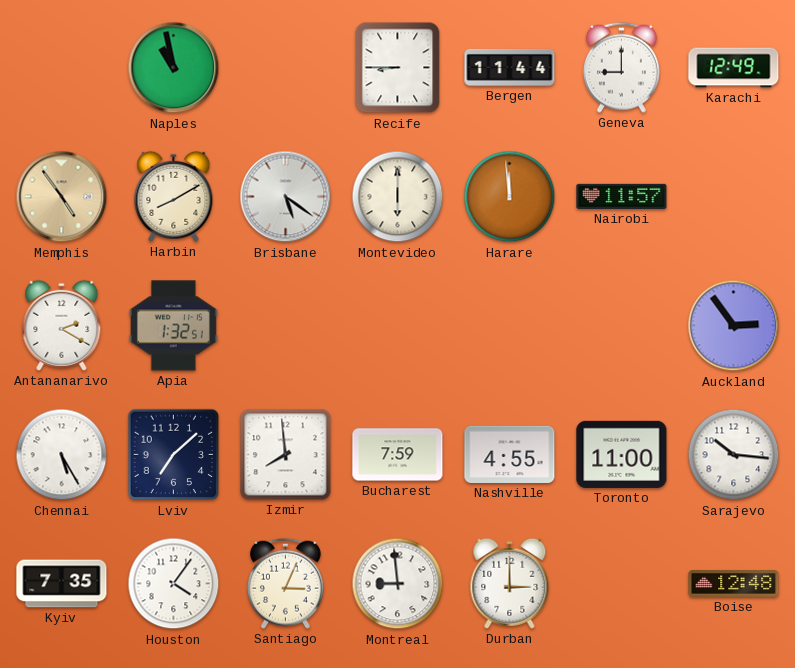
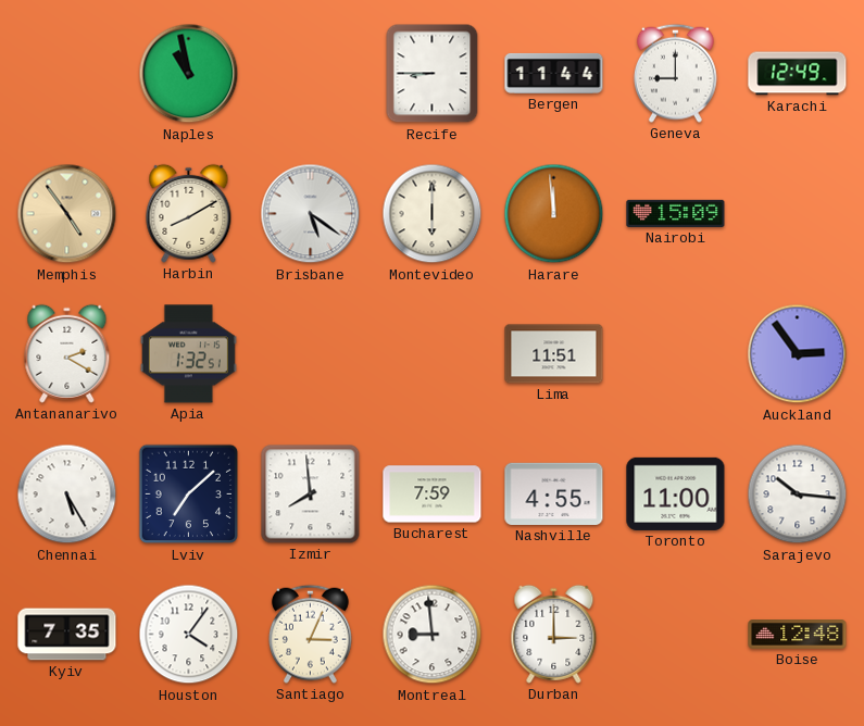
Nairobi: 11:57 -> 15:09
Lima: none -> 11:51
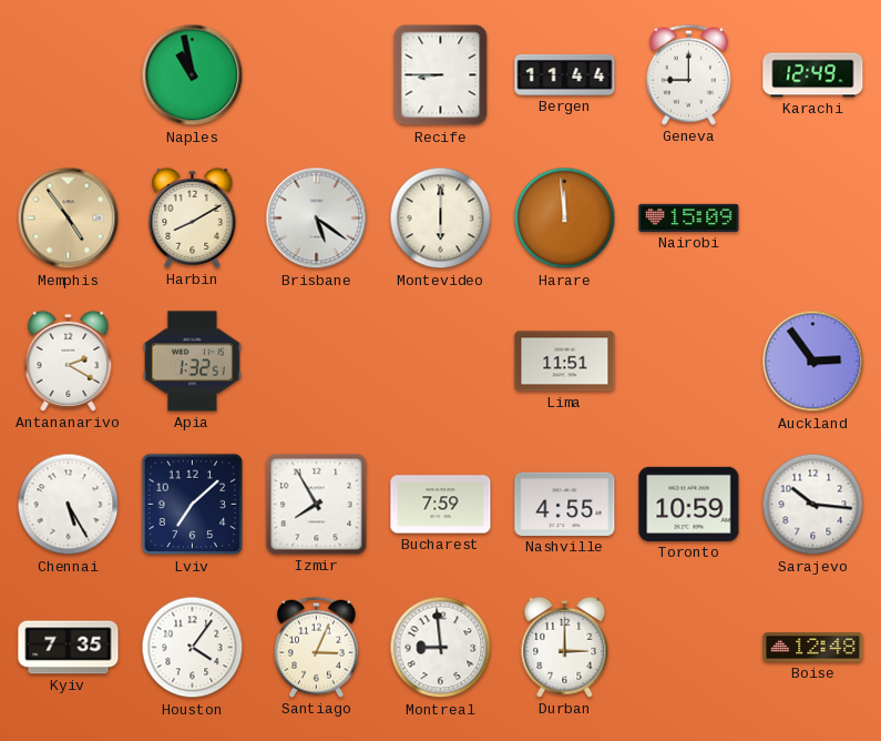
Izmir: 7:59 -> 7:55
Toronto: 11:00 -> 10:59
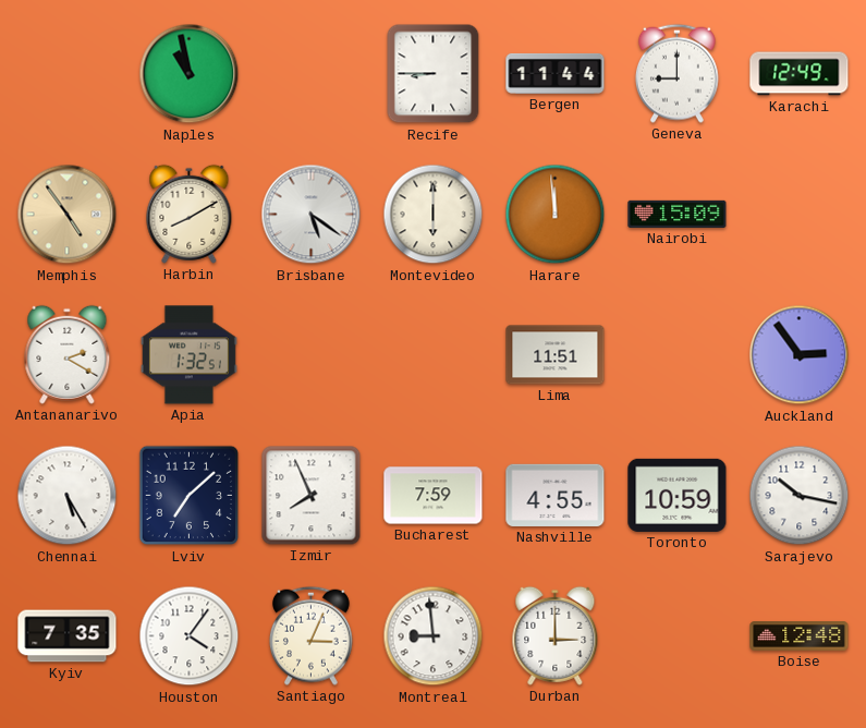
Izmir: 7:55 -> 7:56
Sarajevo: 10:16 -> 10:17
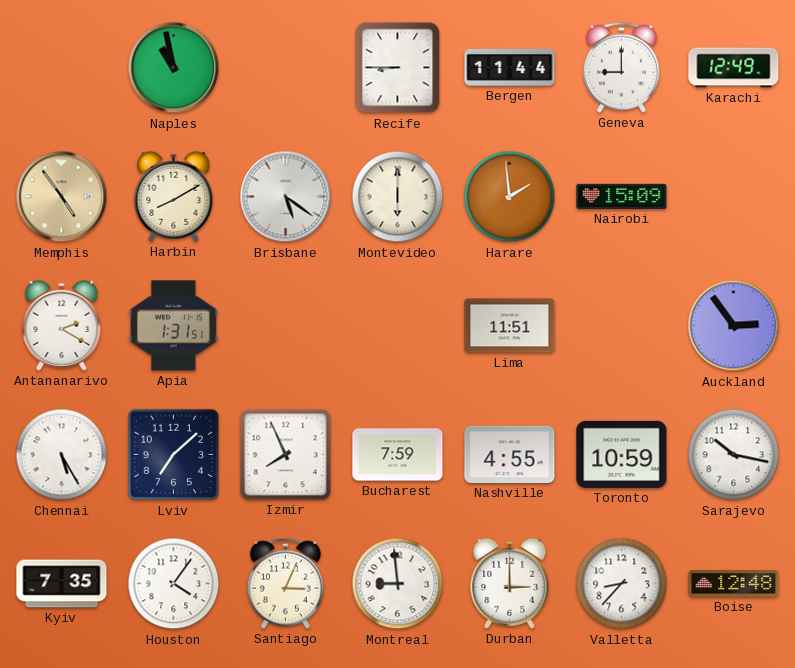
Harare: 11:59 -> 1:59
Apia: 1:32 -> 1:31
Valletta: none -> 8:37
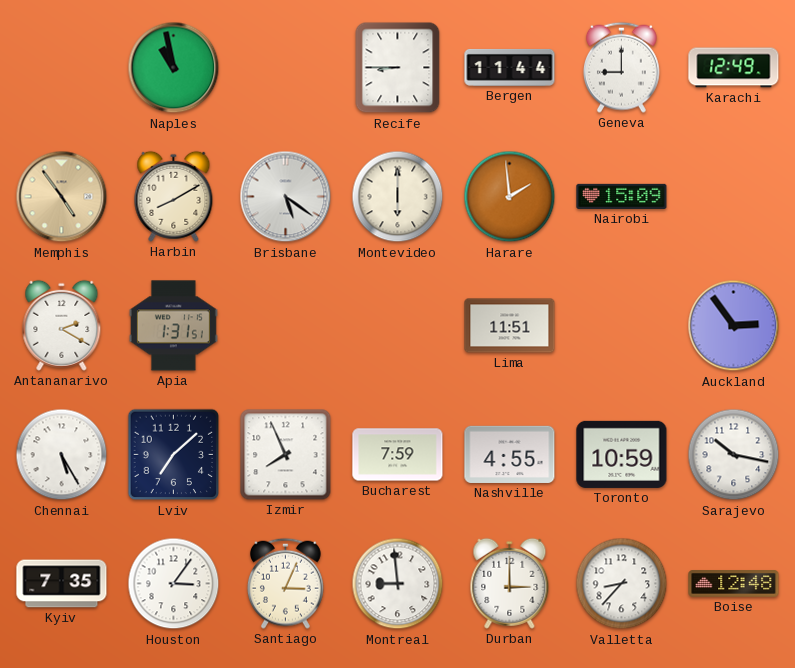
Houston: 4:06 -> 3:06
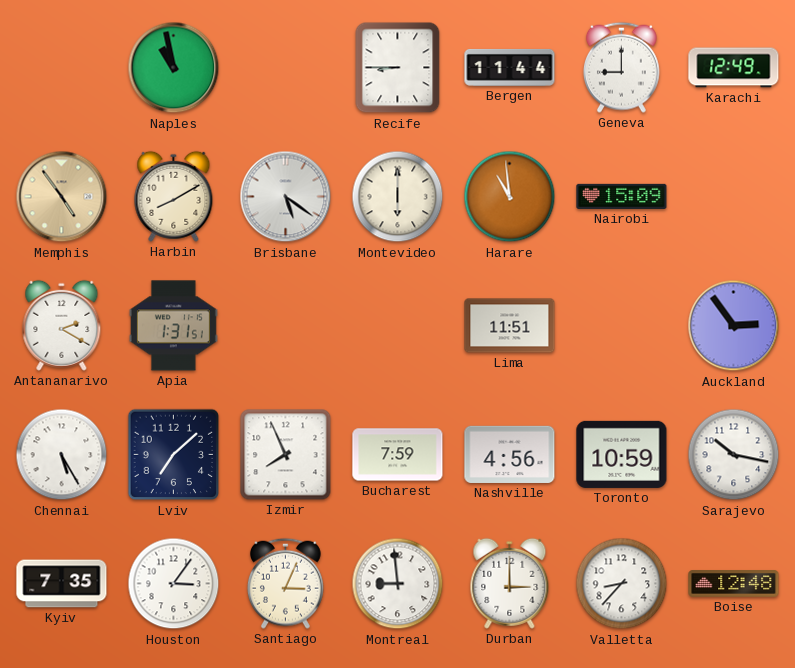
Harare: 1:59 -> 10:59
Nashville: 4:55 -> 4:56
